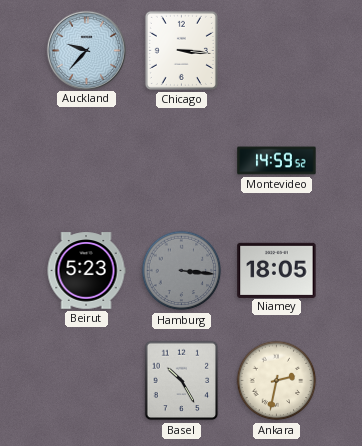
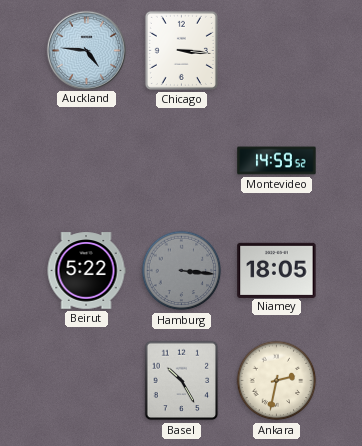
Auckland: 9:37 -> 4:46
Beirut: 5:23 -> 5:22
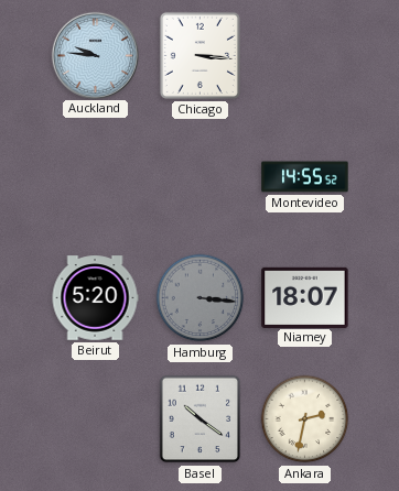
Auckland: 4:46 -> 9:46
Montevideo: 14:59 -> 14:55
Beirut: 5:22 -> 5:20
Niamey: 18:05 -> 18:07
Basel: 10:25 -> 10:21
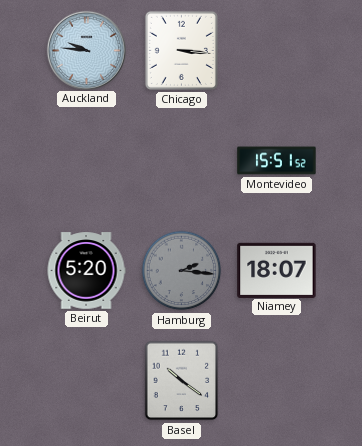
Montevideo: 14:55 -> 15:51
Hamburg: 3:16 -> 2:16
Ankara: 2:32 -> none
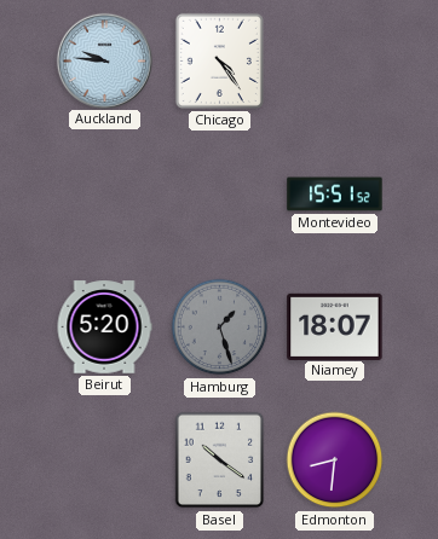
Chicago: 3:16 -> 4:24
Hamburg: 2:16 -> 1:27
Edmonton: none -> 8:31
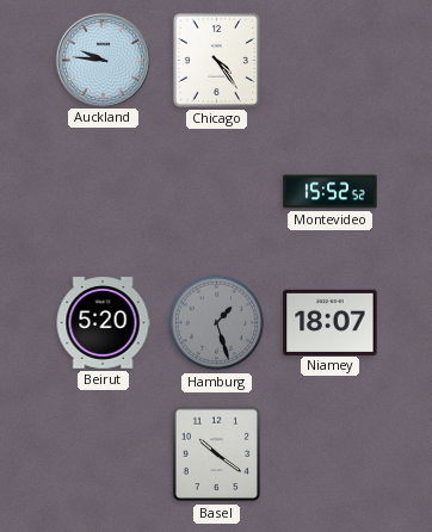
Montevideo: 15:51 -> 15:52
Edmonton: 8:31 -> none
